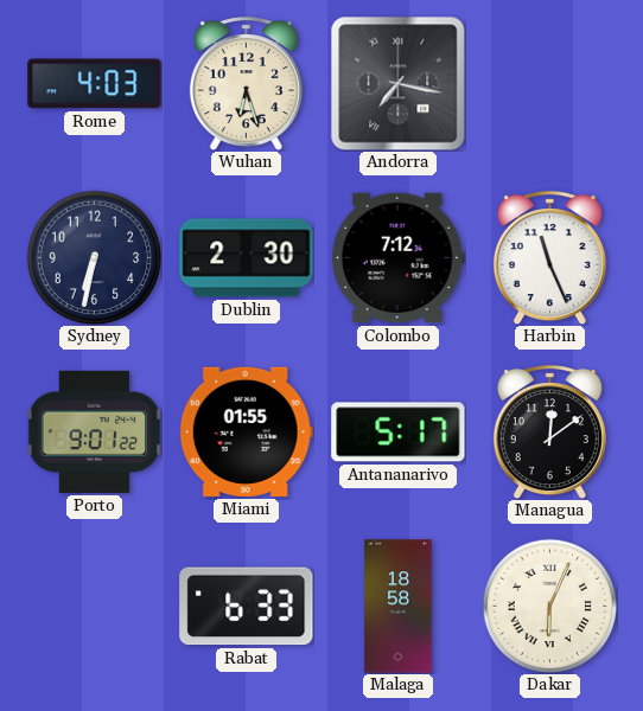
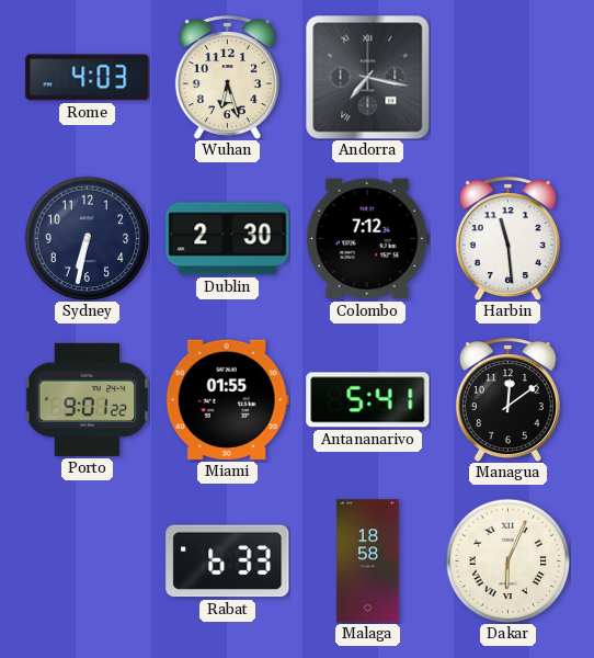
Harbin: 11:26 -> 11:29
Antananarivo: 5:17 -> 5:41
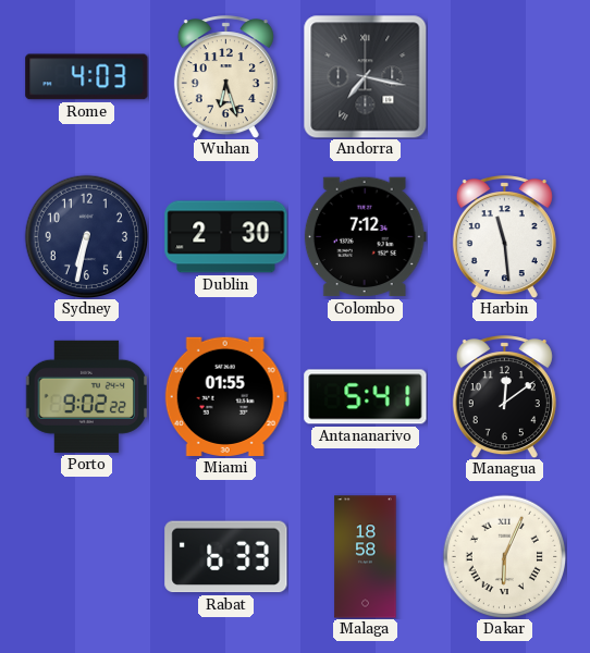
Porto: 9:01 -> 9:02
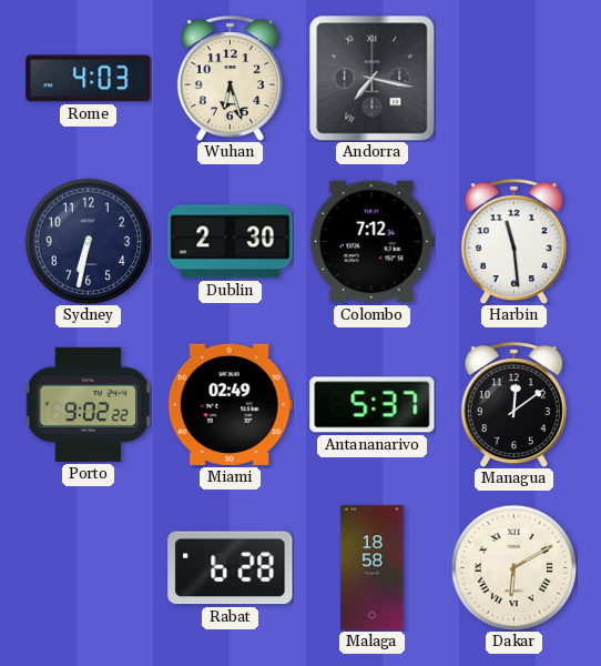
Miami: 01:55 -> 02:49
Antananarivo: 5:41 -> 5:37
Rabat: 6:33 -> 6:28
Dakar: 6:04 -> 6:10
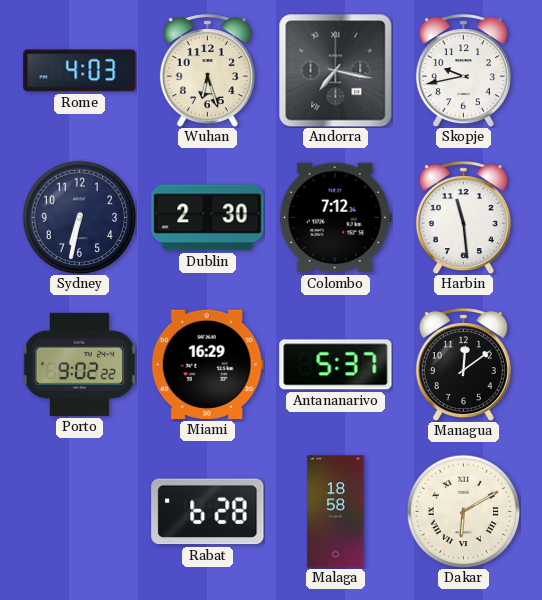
Skopje: none -> 9:43
Miami: 02:49 -> 16:29
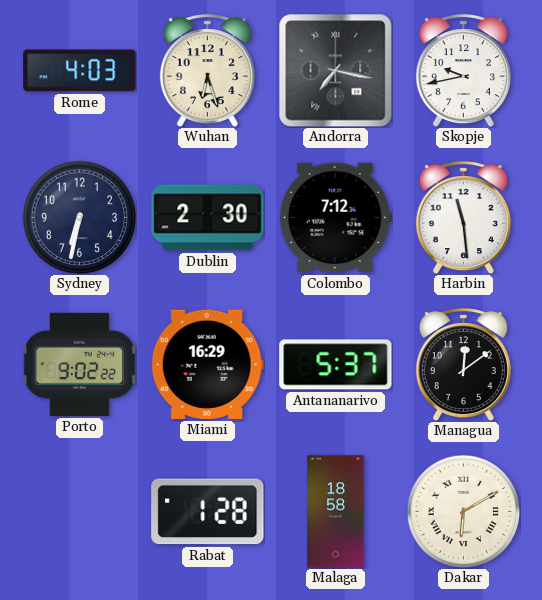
Rabat: 6:28 -> 1:28
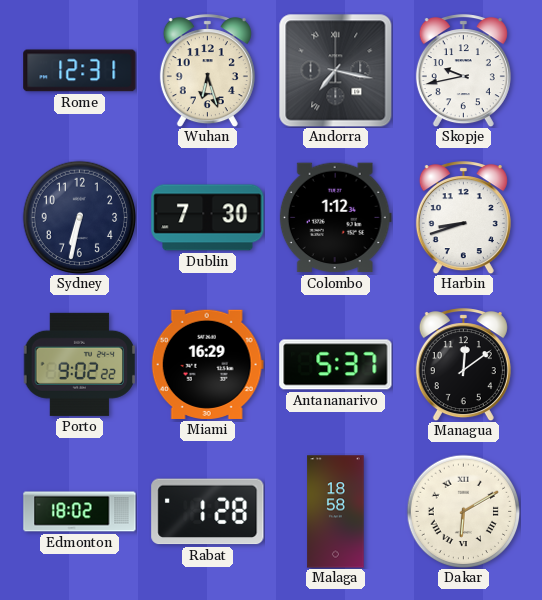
Rome: 4:03 -> 12:31
Dublin: 2:30 -> 7:30
Colombo: 7:12 -> 1:12
Harbin: 11:29 -> 8:42
Edmonton: none -> 18:02
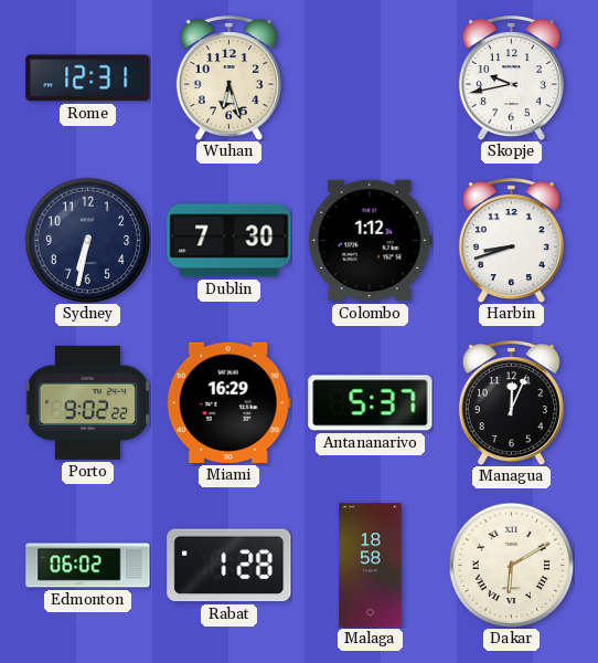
Andorra: 7:17 -> none
Managua: 12:09 -> 12:04
Edmonton: 18:02 -> 06:02
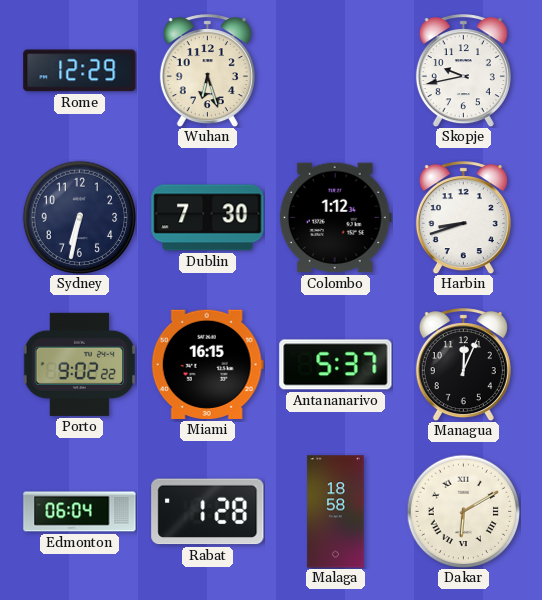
Rome: 12:31 -> 12:29
Miami: 16:29 -> 16:15
Edmonton: 06:02 -> 06:04
